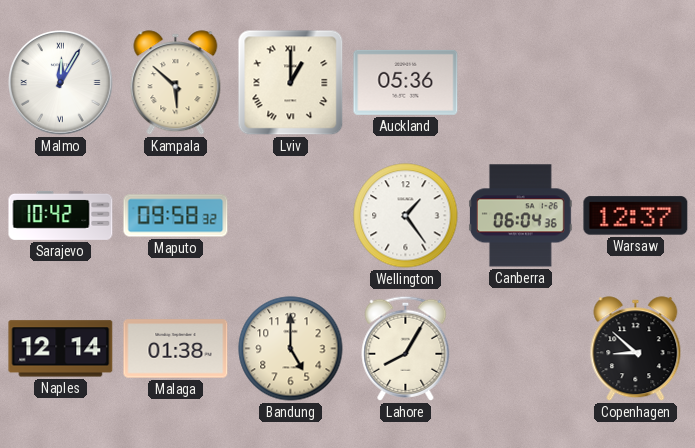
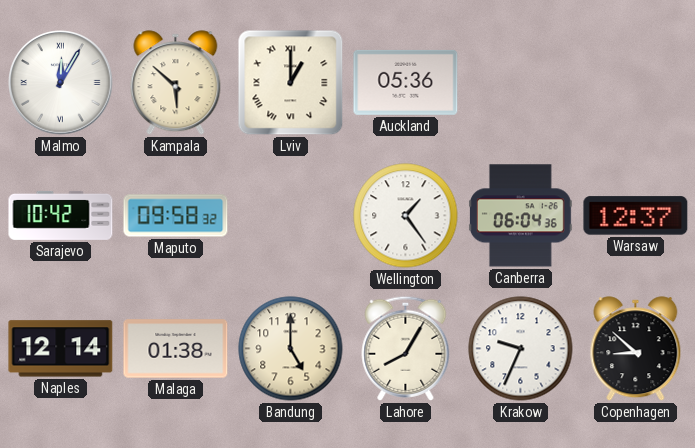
Krakow: none -> 9:34
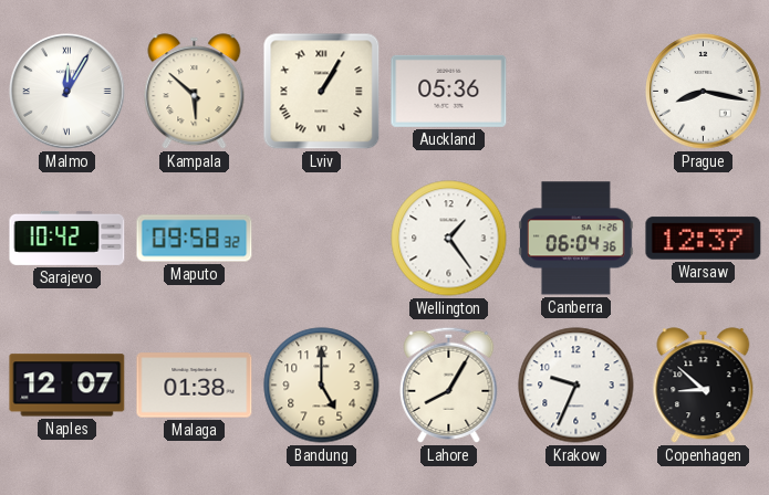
Lviv: 1:00 -> 1:05
Prague: none -> 8:17
Naples: 12:14 -> 12:07
